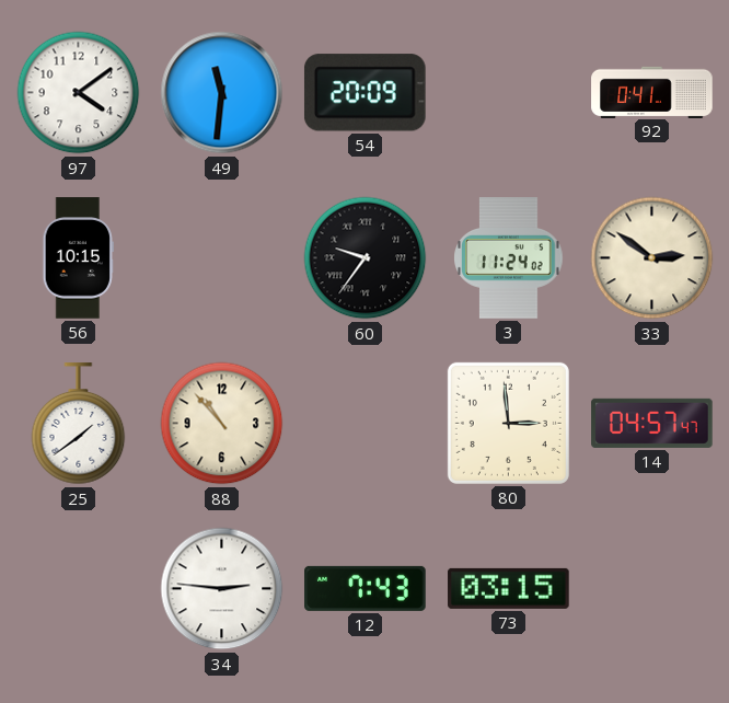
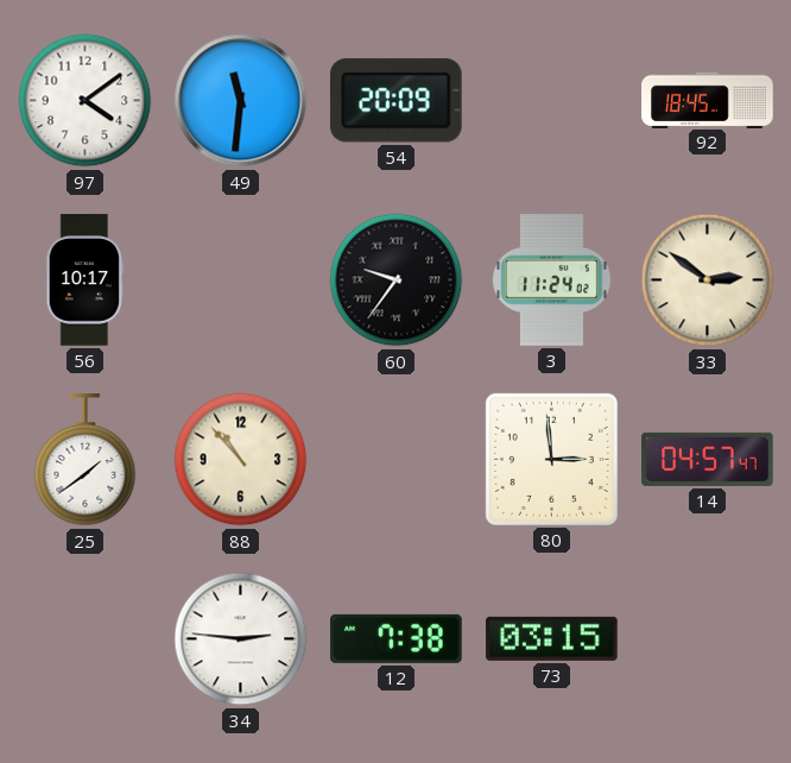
92: 0:41 -> 18:45
56: 10:15 -> 10:17
12: 7:43 -> 7:38
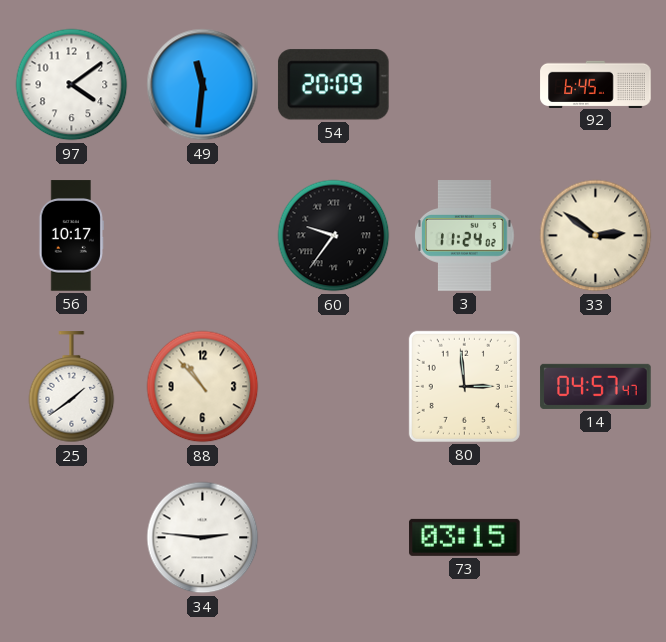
92: 18:45 -> 6:45
12: 7:38 -> none
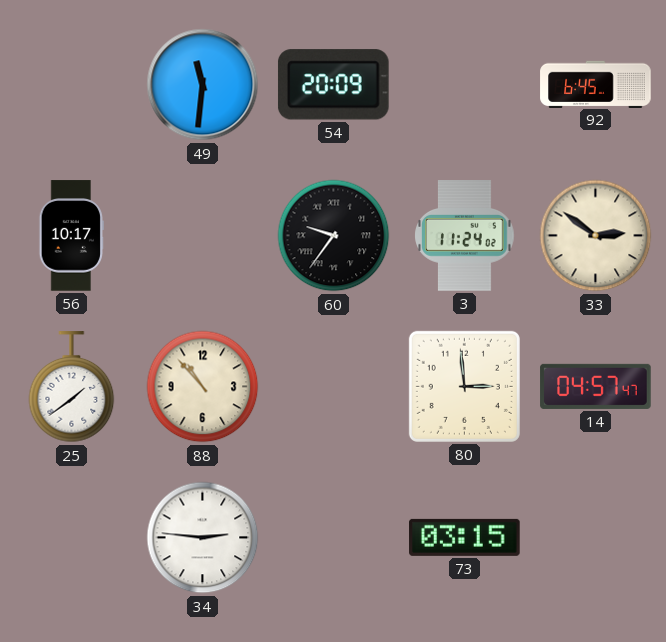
97: 4:09 -> none
